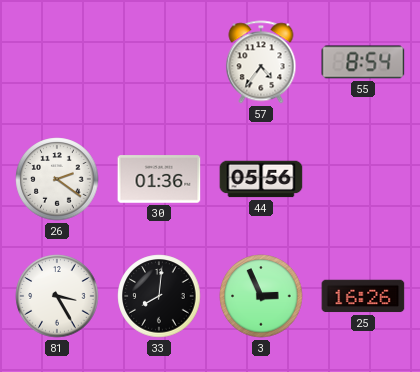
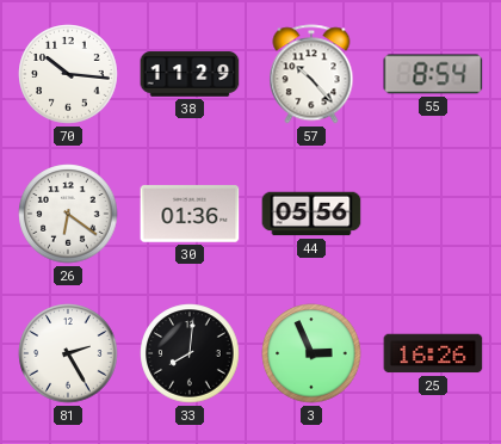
70: none -> 10:16
38: none -> 11:29
57: 4:36 -> 10:23
26: 2:21 -> 6:21
81: 3:25 -> 2:25
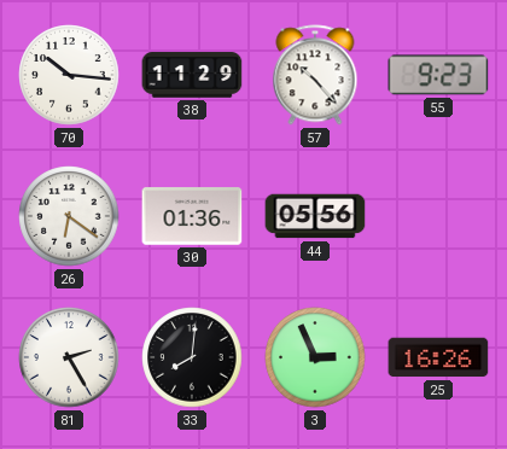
55: 8:54 -> 9:23
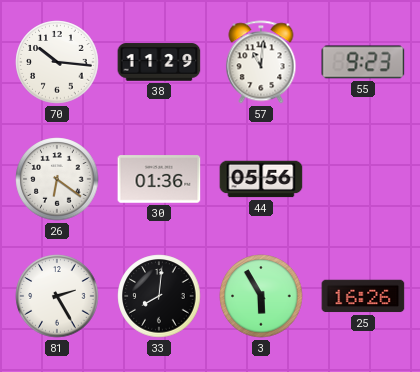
57: 10:23 -> 11:01
3: 2:56 -> 5:55
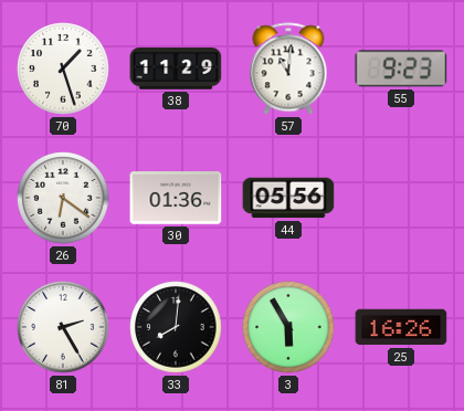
70: 10:16 -> 1:27
